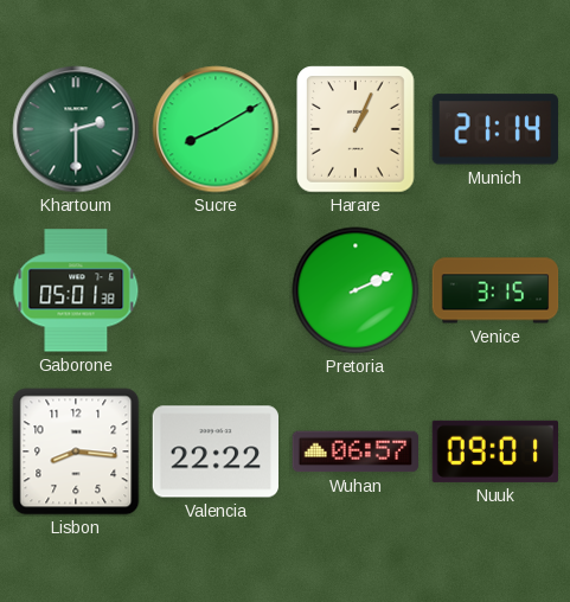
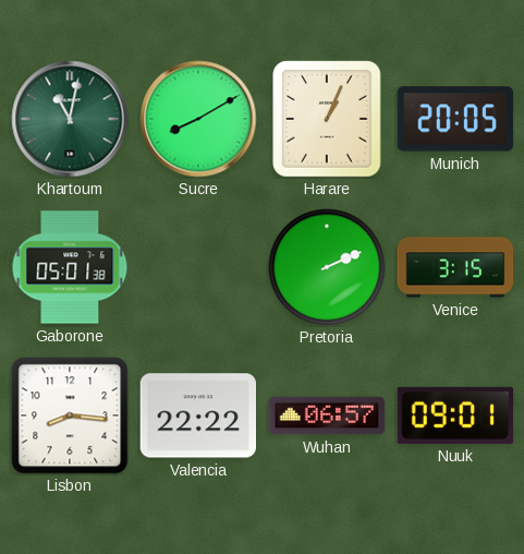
Khartoum: 2:30 -> 11:02
Munich: 21:14 -> 20:05
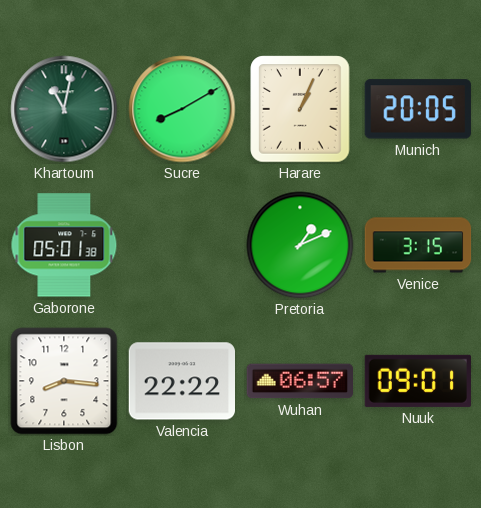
Pretoria: 2:11 -> 1:11
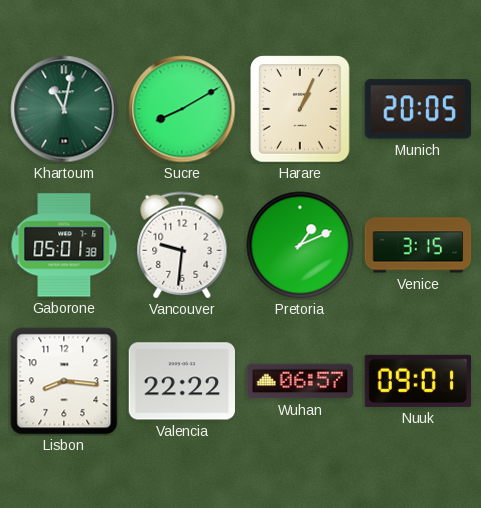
Vancouver: none -> 9:31
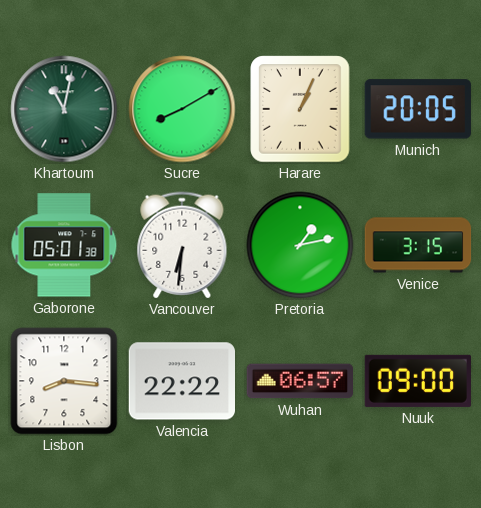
Vancouver: 9:31 -> 6:31
Pretoria: 1:11 -> 1:13
Nuuk: 09:01 -> 09:00
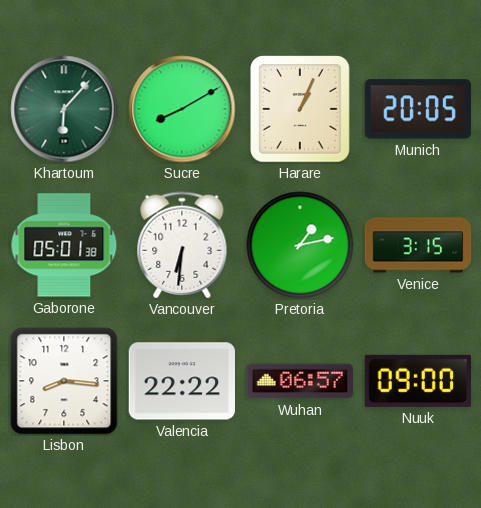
Khartoum: 11:02 -> 6:07
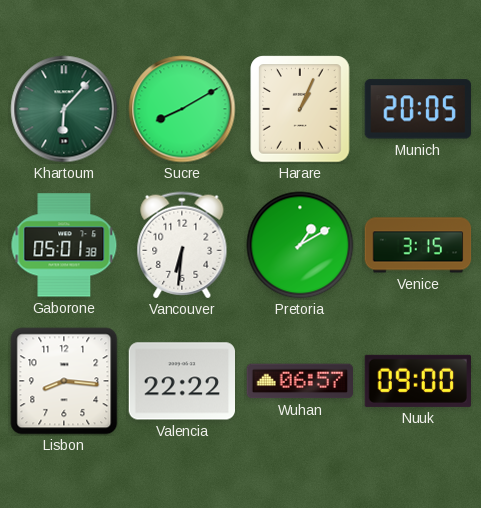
Pretoria: 1:13 -> 1:10
